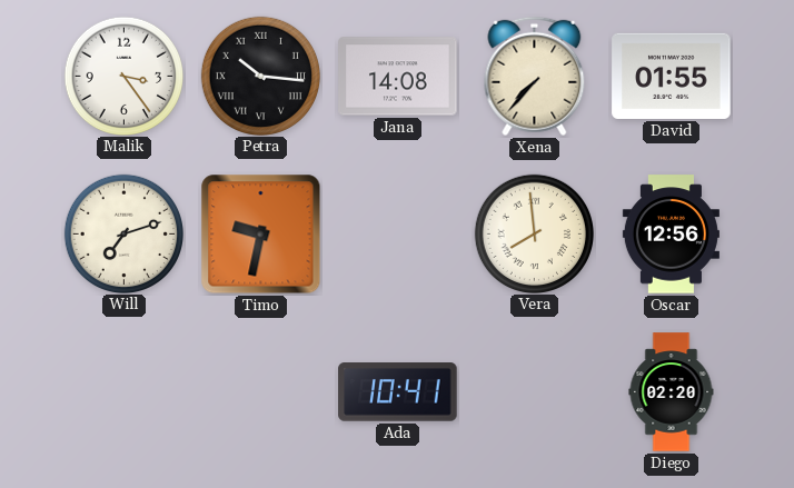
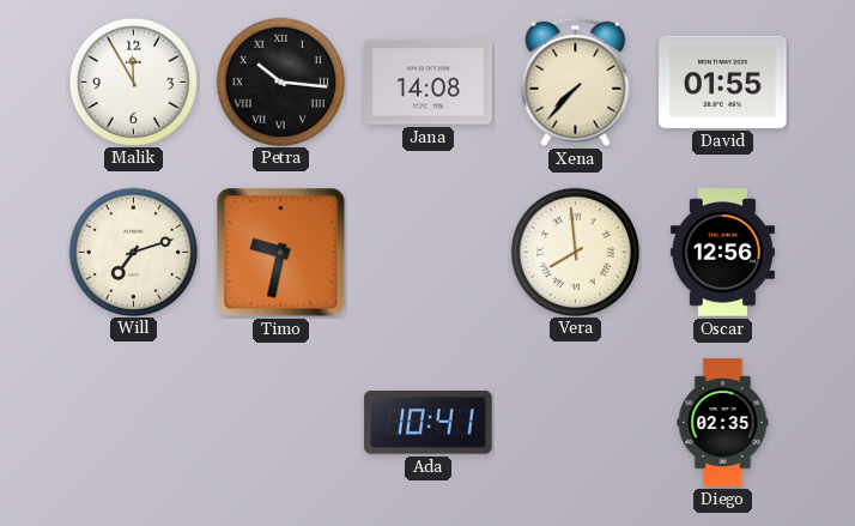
Malik: 3:24 -> 11:55
Diego: 02:20 -> 02:35
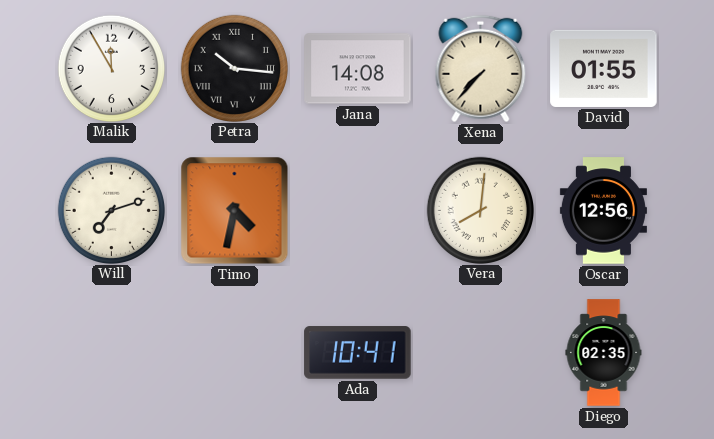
Timo: 9:32 -> 4:32
Vera: 7:59 -> 8:01
